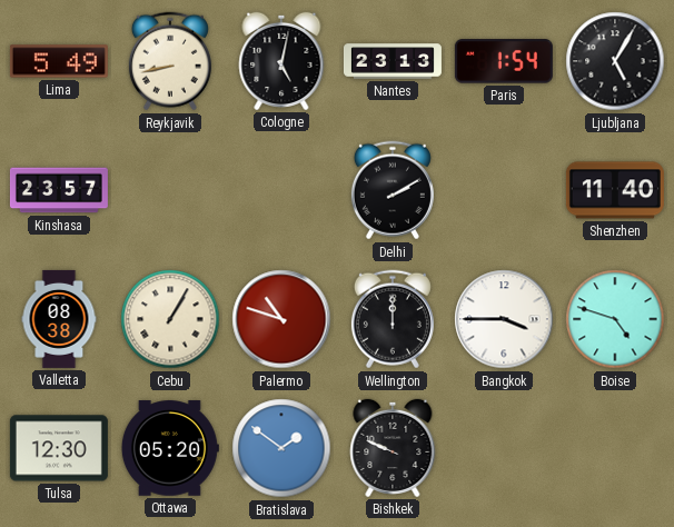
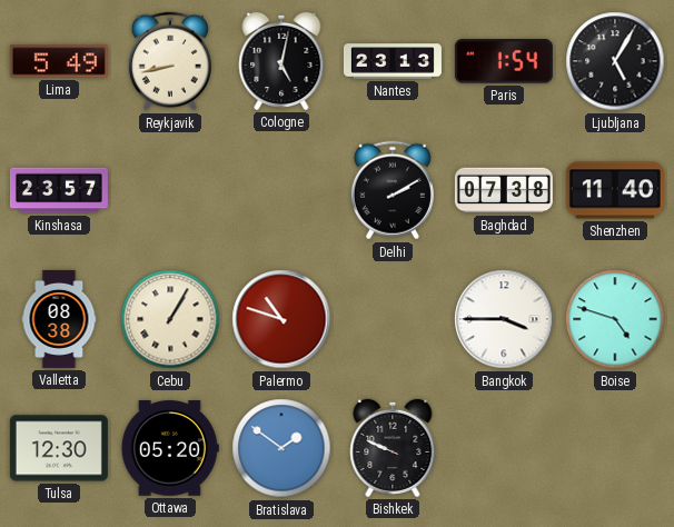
Baghdad: none -> 07:38
Wellington: 12:00 -> none
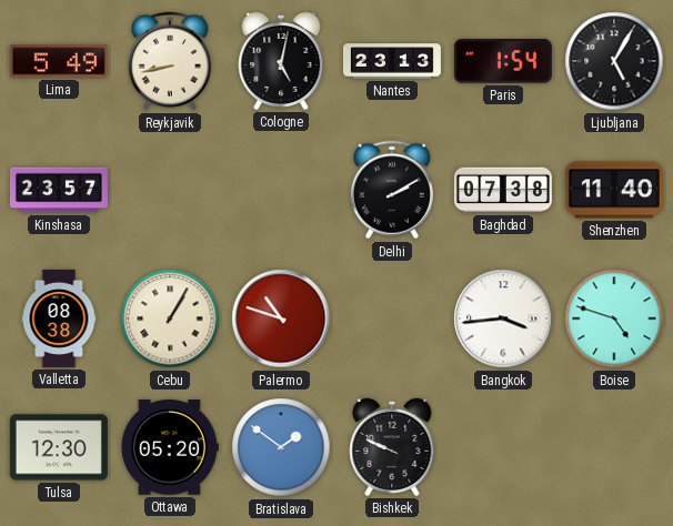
Bangkok: 3:45 -> 3:44
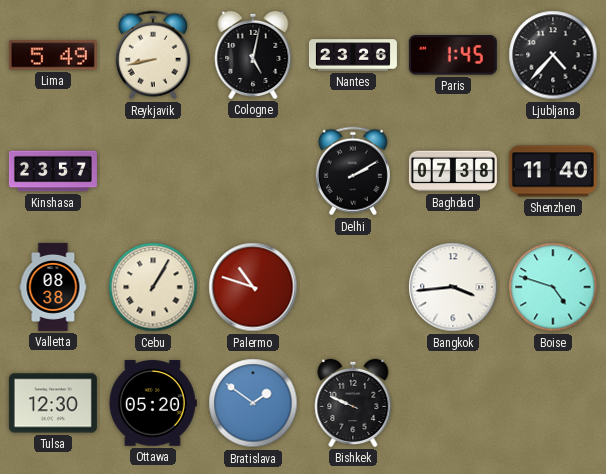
Nantes: 23:13 -> 23:26
Paris: 1:54 -> 1:45
Ljubljana: 5:05 -> 4:37
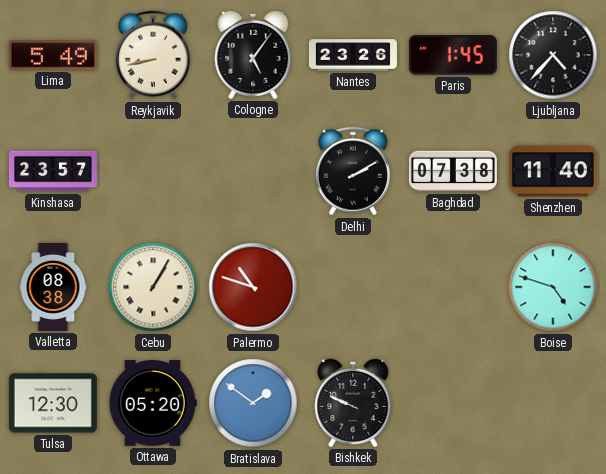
Cologne: 5:02 -> 5:06
Bangkok: 3:44 -> none
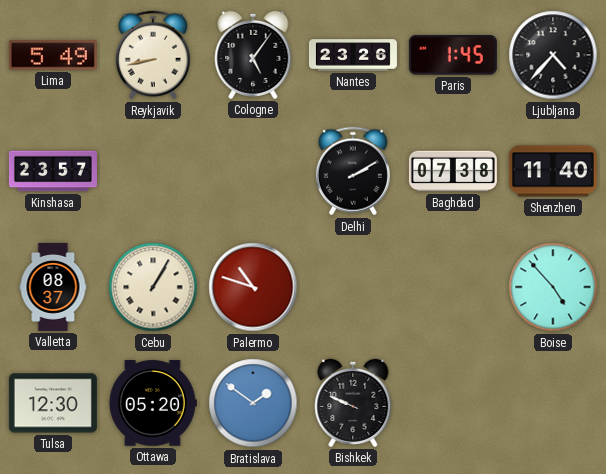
Valletta: 08:38 -> 08:37
Boise: 4:48 -> 4:53
